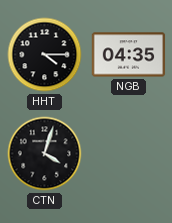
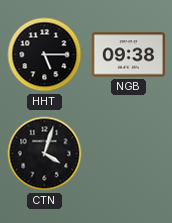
HHT: 4:15 -> 5:15
NGB: 04:35 -> 09:38
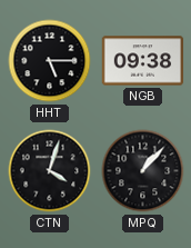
MPQ: none -> 1:07
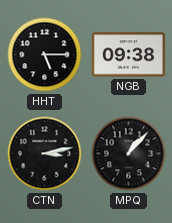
CTN: 4:03 -> 3:13
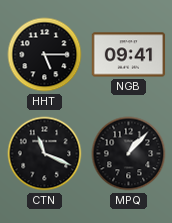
NGB: 09:38 -> 09:41
CTN: 3:13 -> 11:19
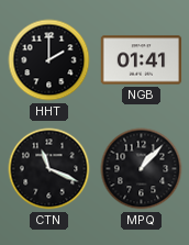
HHT: 5:15 -> 2:00
NGB: 09:41 -> 01:41
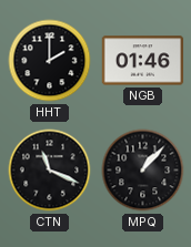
NGB: 01:41 -> 01:46
